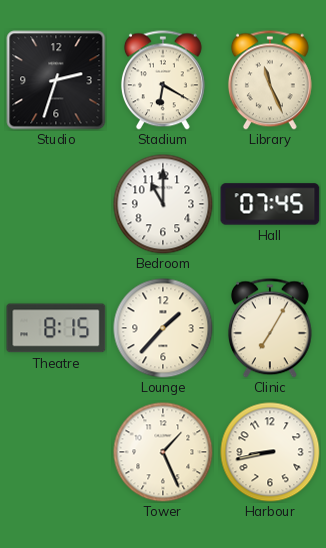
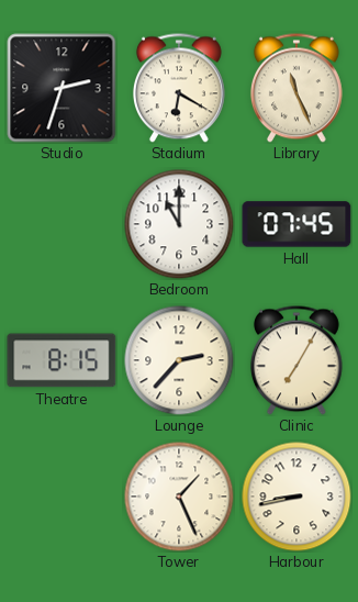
Lounge: 1:37 -> 2:37
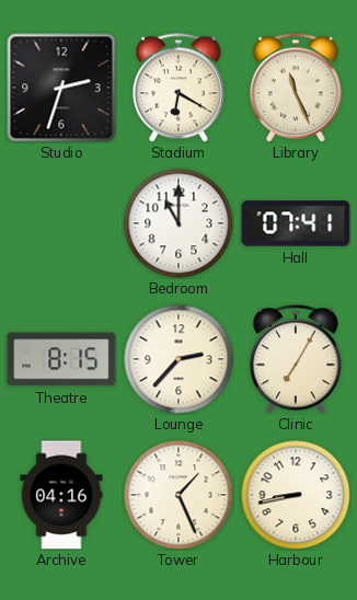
Hall: 07:45 -> 07:41
Archive: none -> 04:16
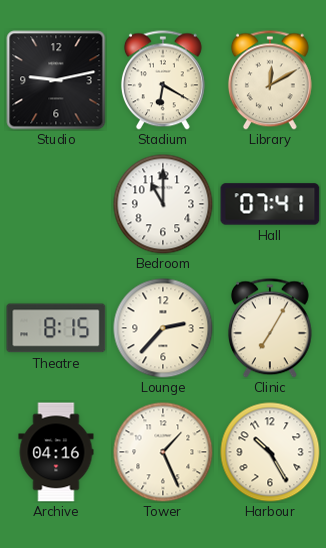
Studio: 2:33 -> 9:13
Library: 11:26 -> 12:10
Harbour: 8:43 -> 10:25
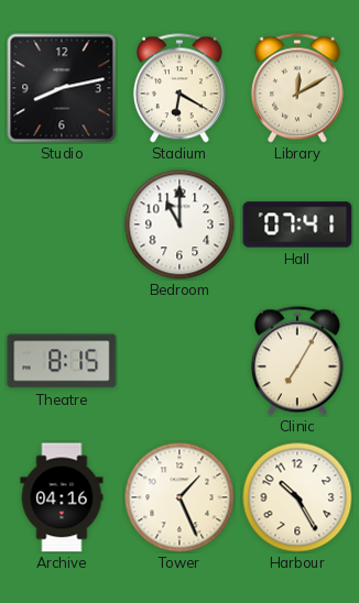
Studio: 9:13 -> 8:13
Lounge: 2:37 -> none
